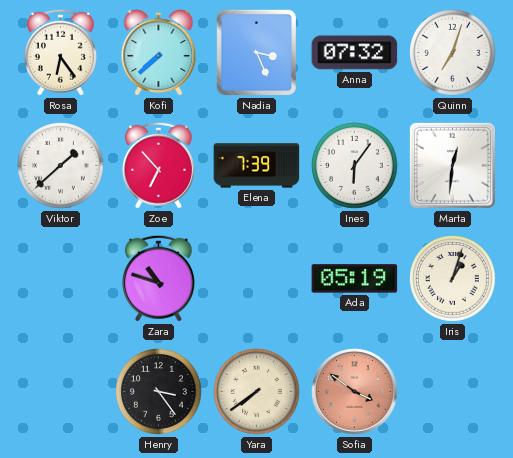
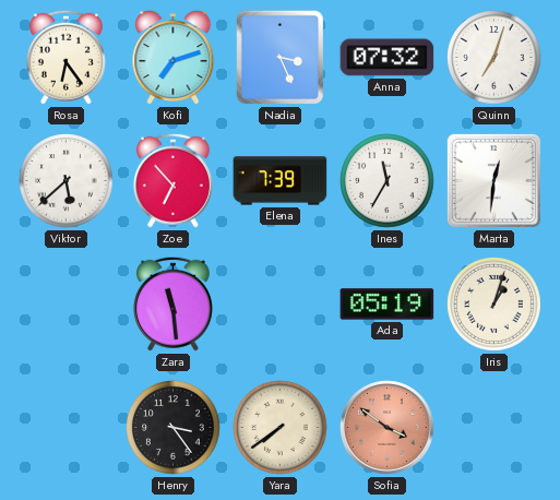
Kofi: 7:38 -> 7:12
Viktor: 1:38 -> 5:38
Ines: 6:06 -> 11:35
Zara: 10:48 -> 11:29
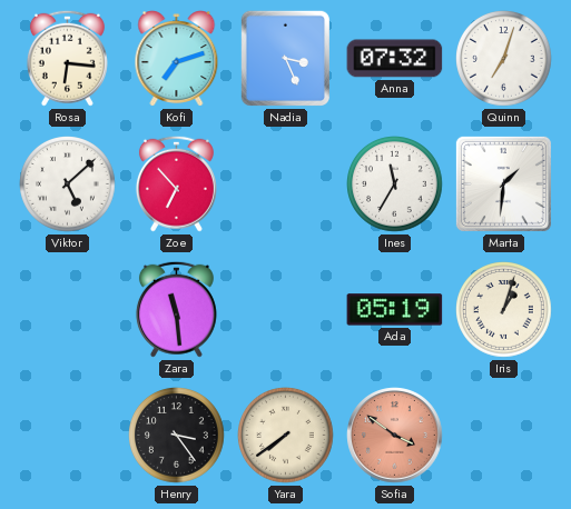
Rosa: 6:24 -> 6:16
Viktor: 5:38 -> 5:08
Elena: 7:39 -> none
Marta: 12:31 -> 1:31
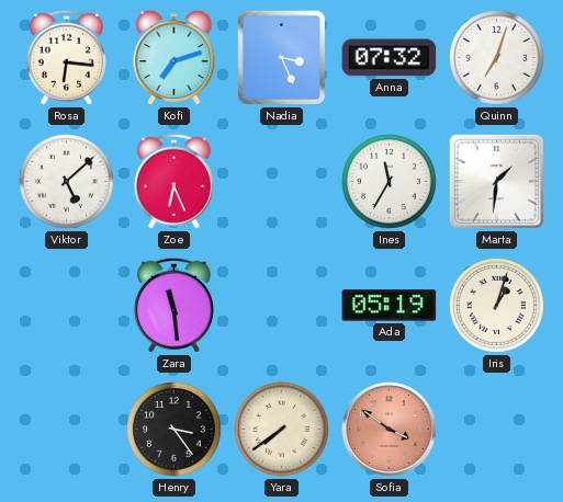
Zoe: 6:53 -> 6:26
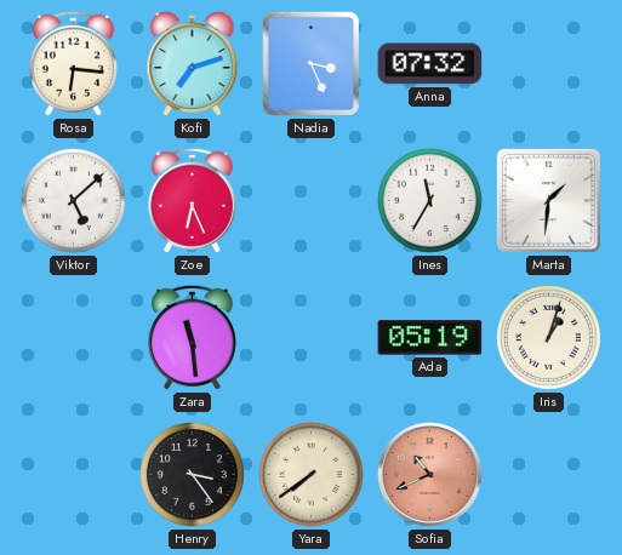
Quinn: 7:03 -> none
Sofia: 3:51 -> 10:41
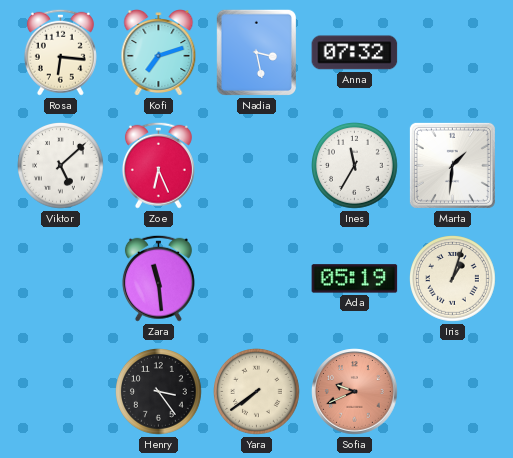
Nadia: 3:26 -> 3:28
Sofia: 10:41 -> 9:41
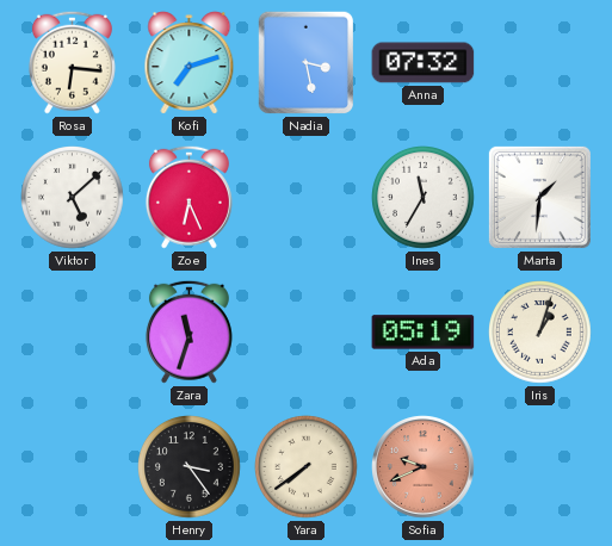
Zara: 11:29 -> 11:33
